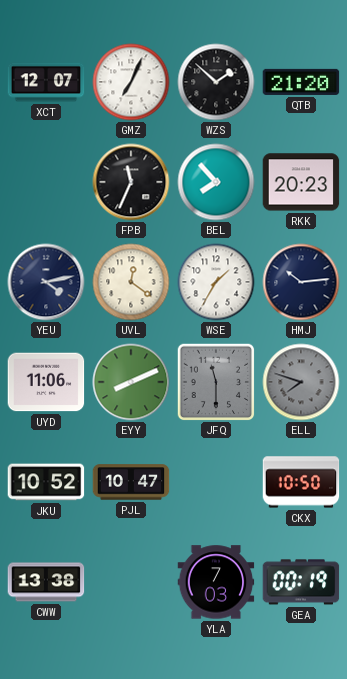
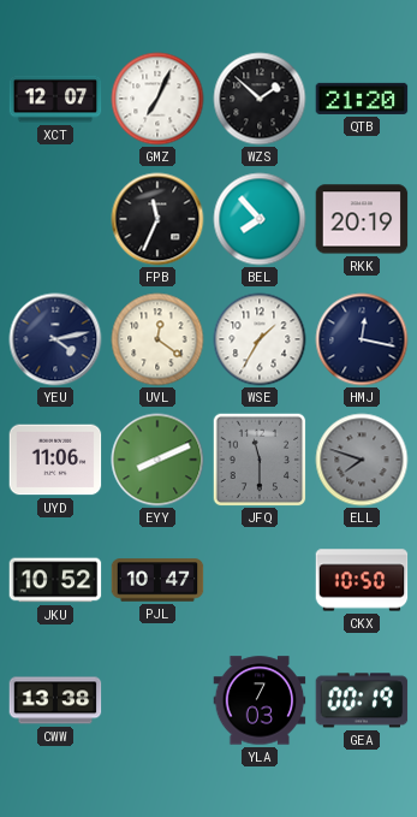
RKK: 20:23 -> 20:19
HMJ: 10:14 -> 12:17
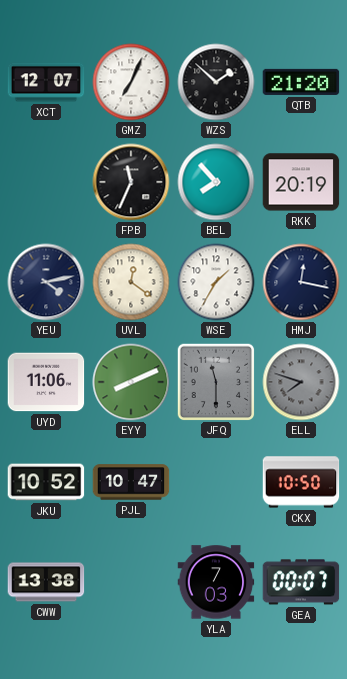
GEA: 00:19 -> 00:07
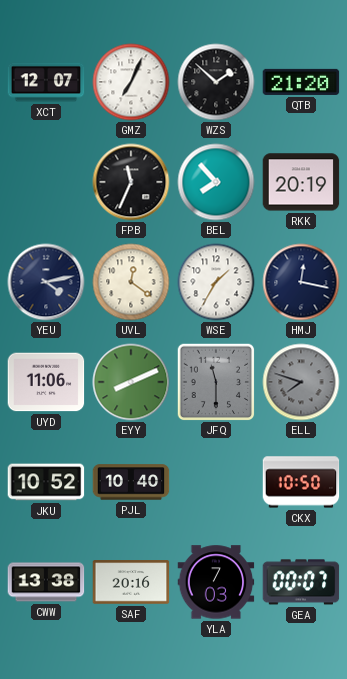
PJL: 10:47 -> 10:40
SAF: none -> 20:16
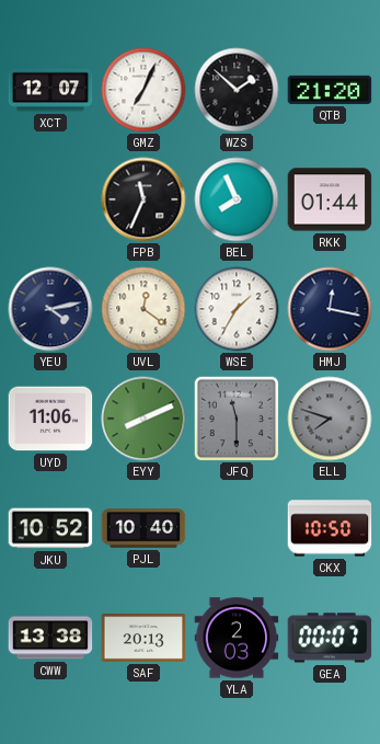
BEL: 7:53 -> 7:56
RKK: 20:19 -> 01:44
SAF: 20:16 -> 20:13
YLA: 7:03 -> 2:03
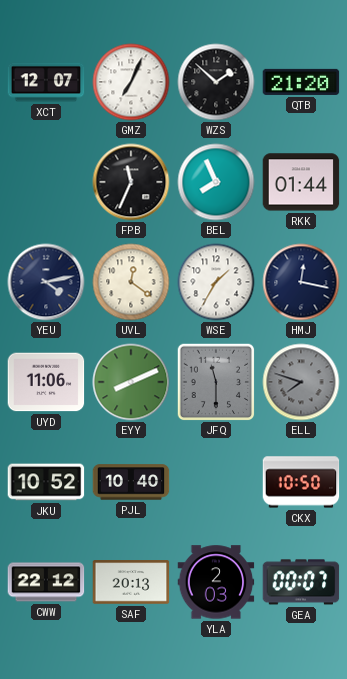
CWW: 13:38 -> 22:12
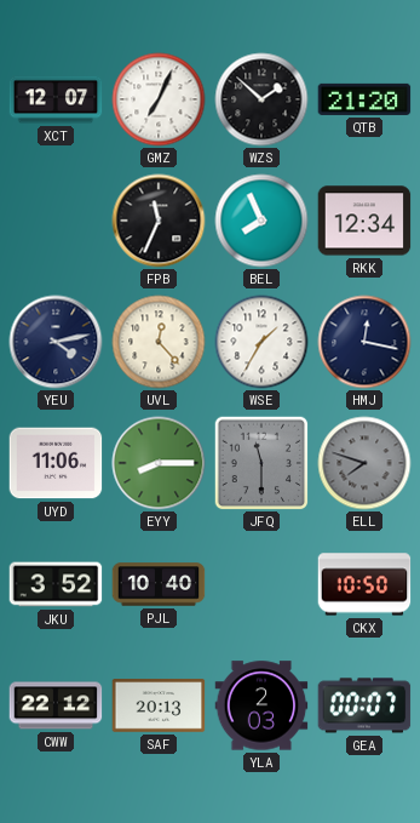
RKK: 01:44 -> 12:34
UVL: 12:21 -> 12:23
EYY: 8:11 -> 8:15
JKU: 10:52 -> 3:52
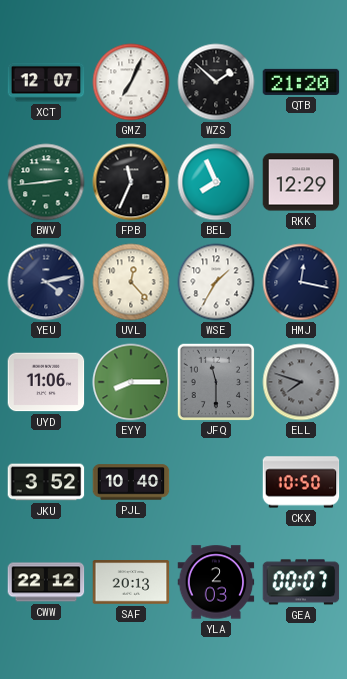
BWV: none -> 2:44
RKK: 12:34 -> 12:29
